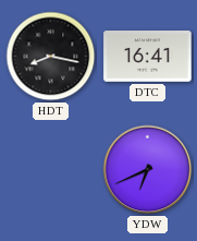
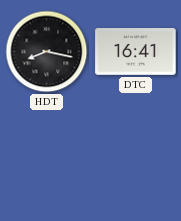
YDW: 6:41 -> none
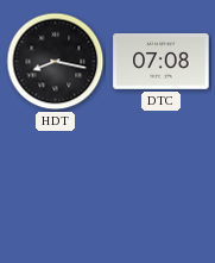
DTC: 16:41 -> 07:08
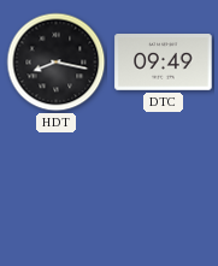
DTC: 07:08 -> 09:49
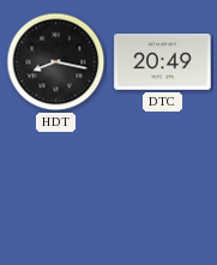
DTC: 09:49 -> 20:49
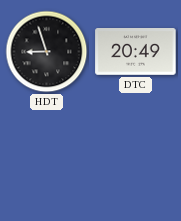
HDT: 8:17 -> 8:57
